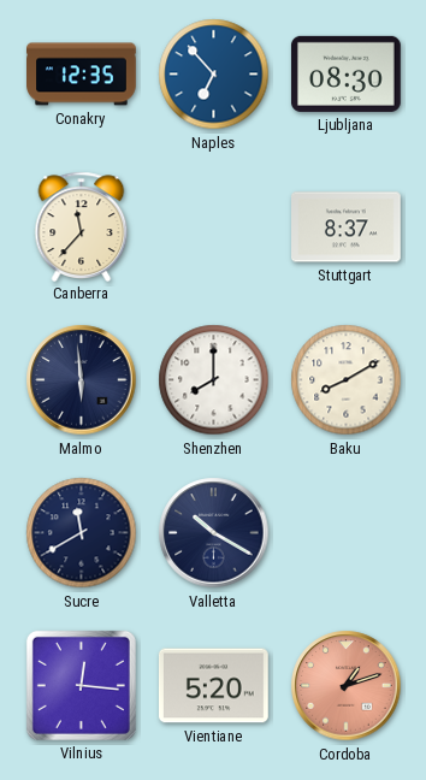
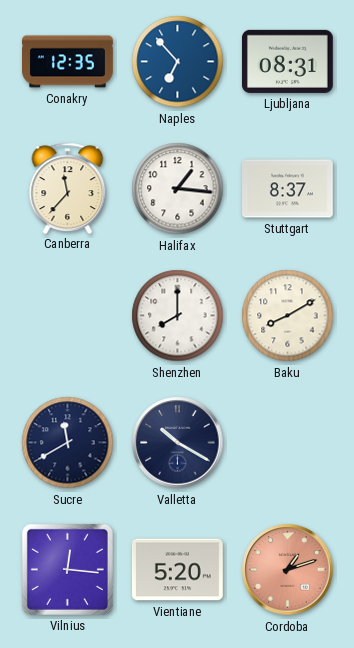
Ljubljana: 08:30 -> 08:31
Halifax: none -> 1:16
Malmo: 5:59 -> none
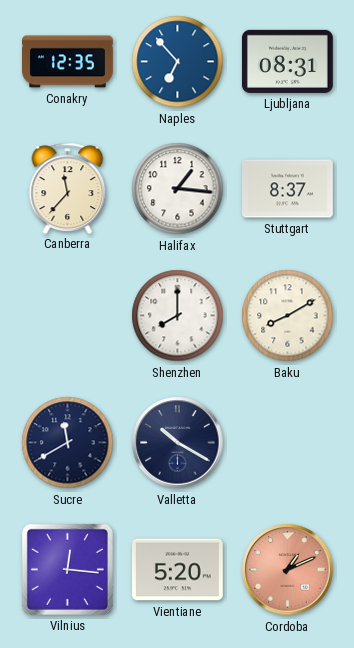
Cordoba: 1:12 -> 1:11
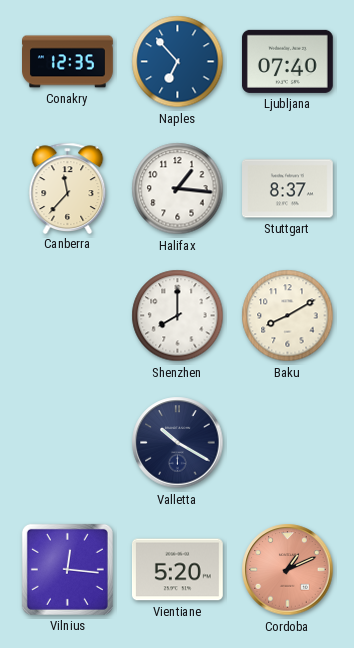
Ljubljana: 08:31 -> 07:40
Sucre: 11:40 -> none
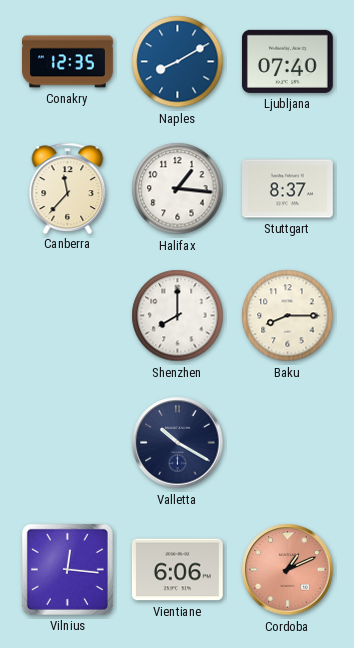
Naples: 6:53 -> 8:10
Baku: 8:10 -> 8:15
Vientiane: 5:20 -> 6:06
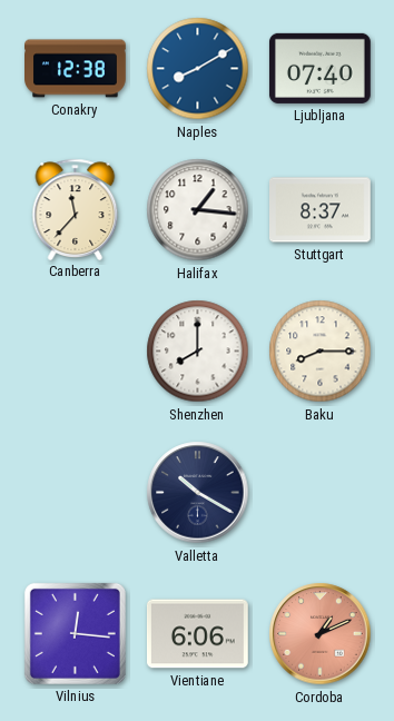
Conakry: 12:35 -> 12:38
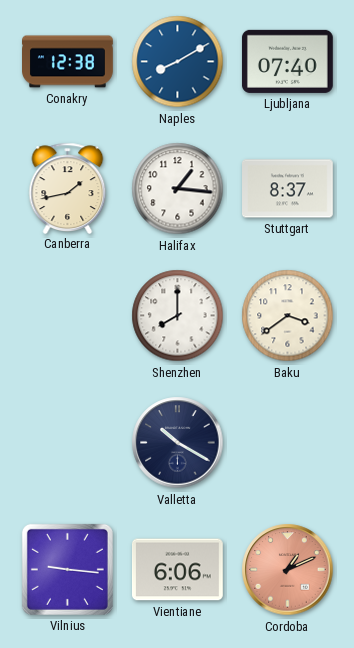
Canberra: 11:37 -> 1:43
Baku: 8:15 -> 3:39
Vilnius: 12:16 -> 9:16
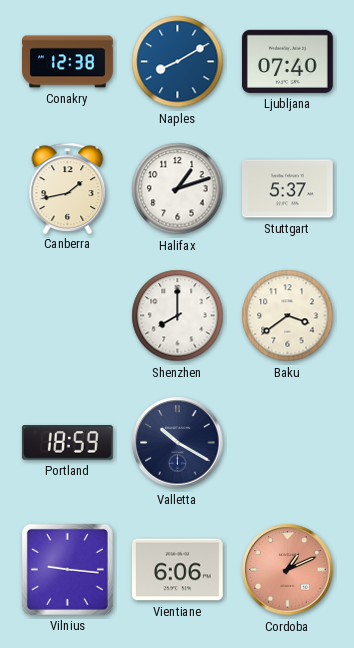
Halifax: 1:16 -> 1:12
Stuttgart: 8:37 -> 5:37
Portland: none -> 18:59
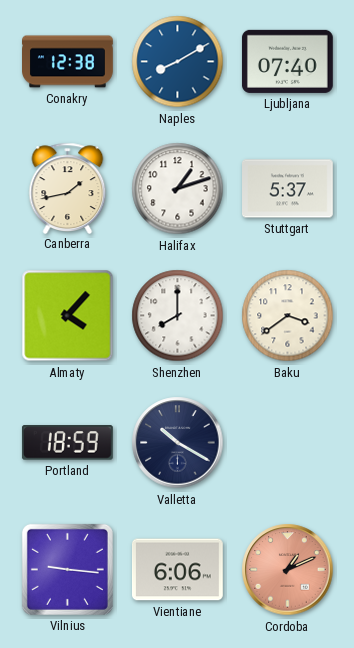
Almaty: none -> 4:07
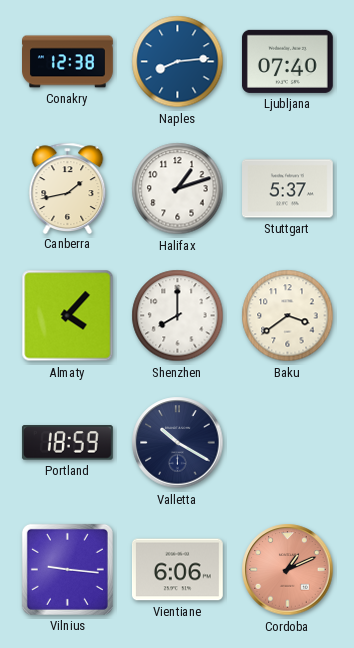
Naples: 8:10 -> 8:14
